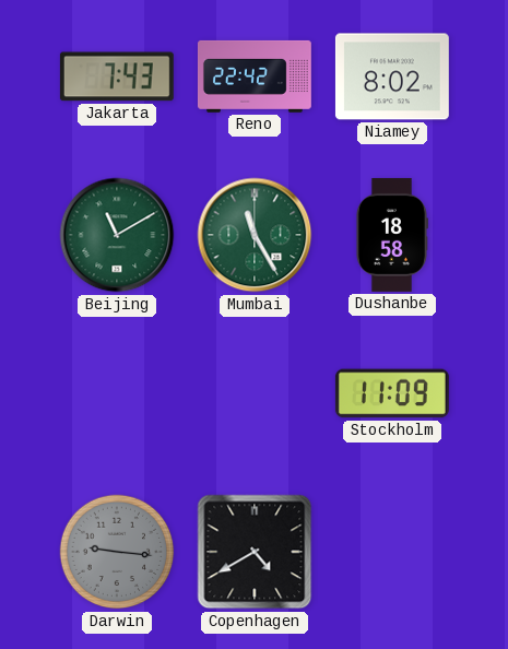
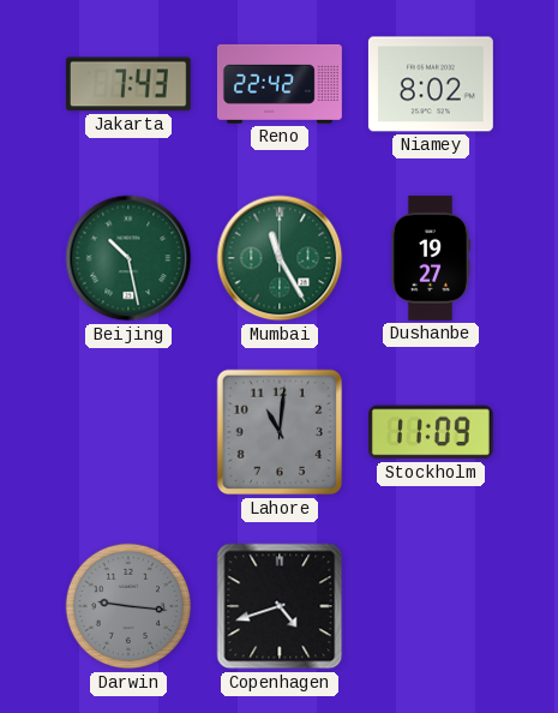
Beijing: 11:10 -> 10:28
Dushanbe: 18:58 -> 19:27
Lahore: none -> 11:01
Copenhagen: 4:40 -> 4:42
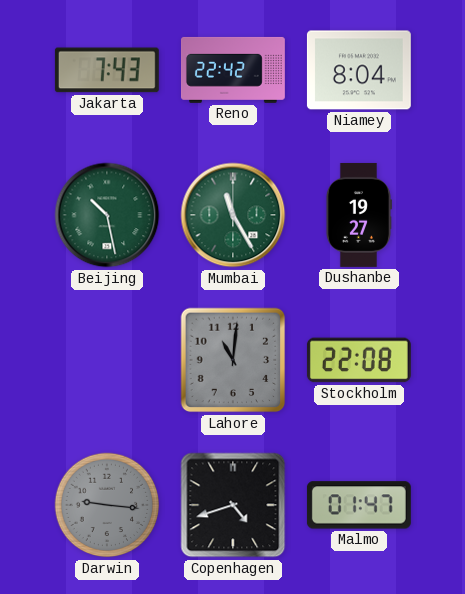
Niamey: 8:02 -> 8:04
Stockholm: 11:09 -> 22:08
Malmo: none -> 01:47
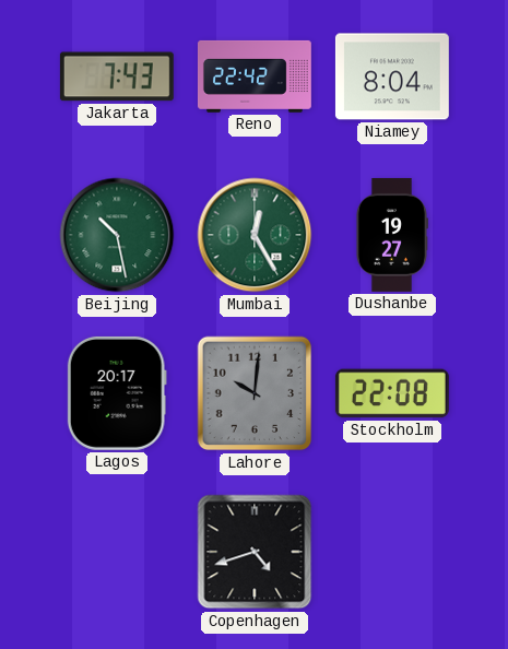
Mumbai: 11:25 -> 12:25
Lagos: none -> 20:17
Lahore: 11:01 -> 10:01
Darwin: 9:16 -> none
Malmo: 01:47 -> none
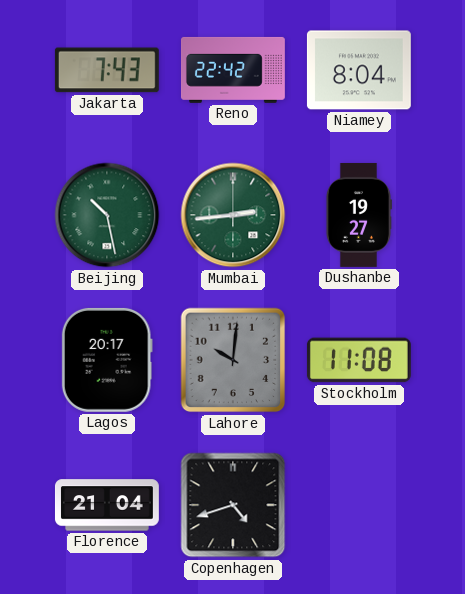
Mumbai: 12:25 -> 2:44
Stockholm: 22:08 -> 11:08
Florence: none -> 21:04
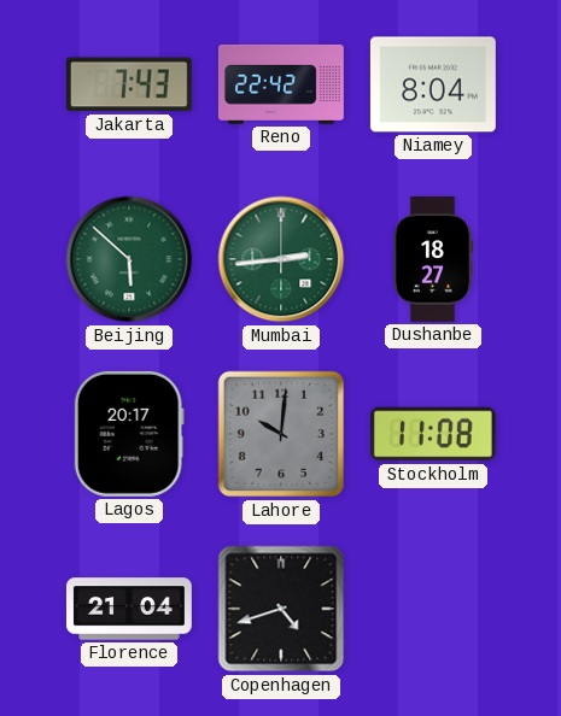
Beijing: 10:28 -> 5:52
Dushanbe: 19:27 -> 18:27
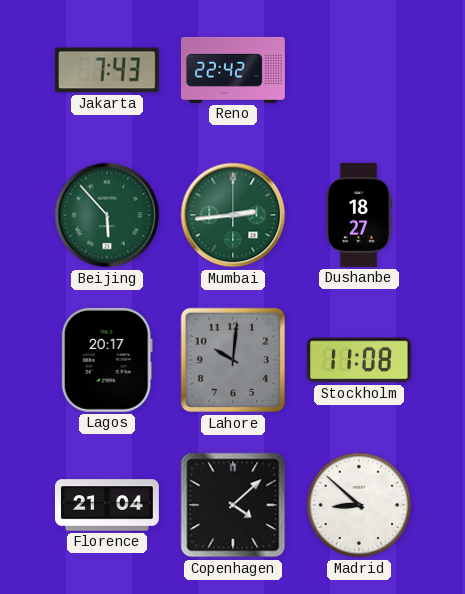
Niamey: 8:04 -> none
Beijing: 5:52 -> 5:53
Copenhagen: 4:42 -> 4:08
Madrid: none -> 8:52
